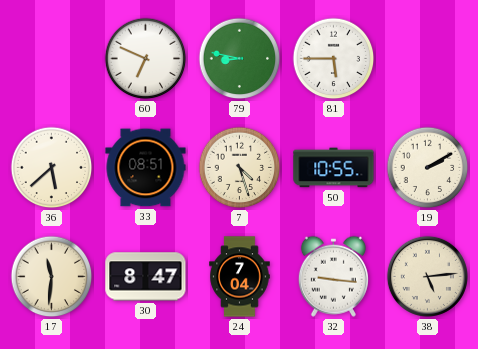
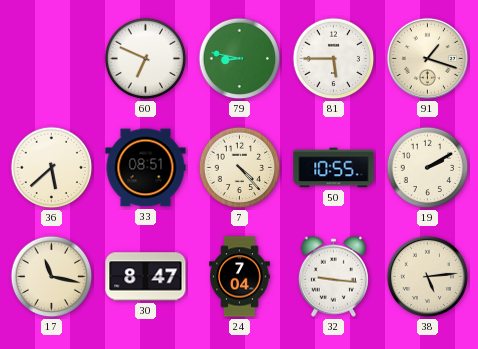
91: none -> 1:18
7: 4:27 -> 4:23
17: 11:31 -> 11:17
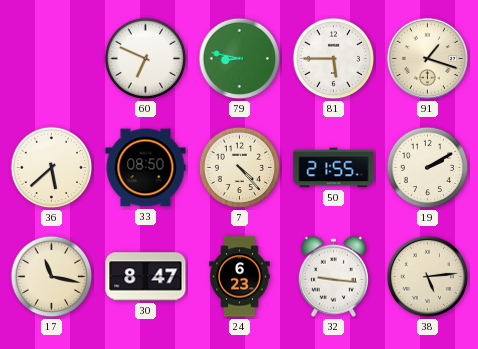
33: 08:51 -> 08:50
50: 10:55 -> 21:55
24: 7:04 -> 6:23
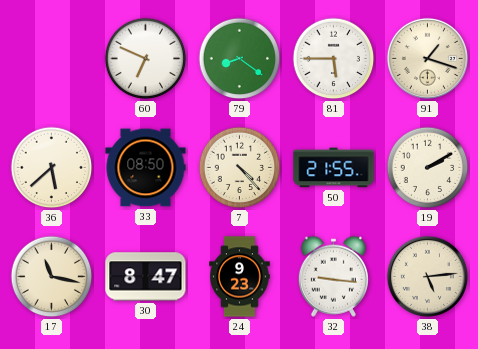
79: 8:47 -> 8:21
24: 6:23 -> 9:23
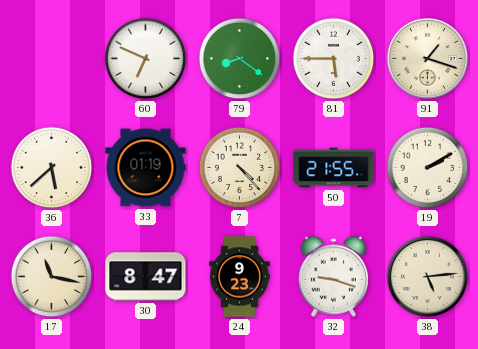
33: 08:50 -> 01:19
32: 9:16 -> 9:18
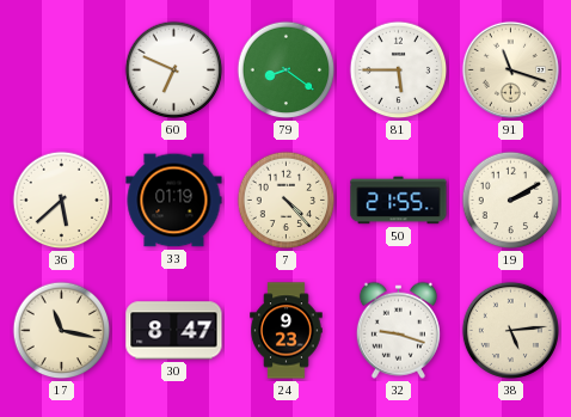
91: 1:18 -> 11:18
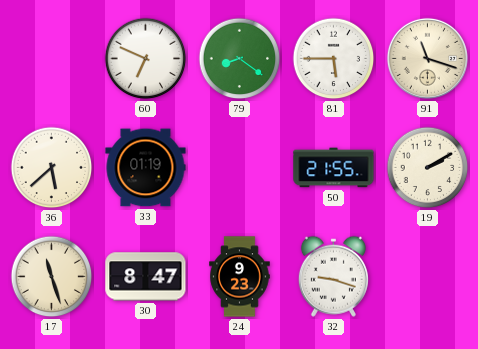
7: 4:23 -> none
17: 11:17 -> 11:27
38: 5:14 -> none
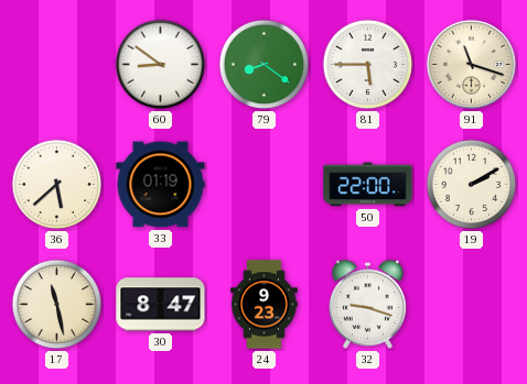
60: 6:49 -> 8:51
50: 21:55 -> 22:00
17: 11:27 -> 11:28
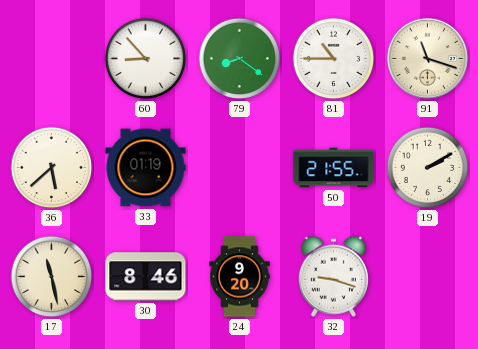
60: 8:51 -> 8:53
81: 5:45 -> 10:45
50: 22:00 -> 21:55
30: 8:47 -> 8:46
24: 9:23 -> 9:20
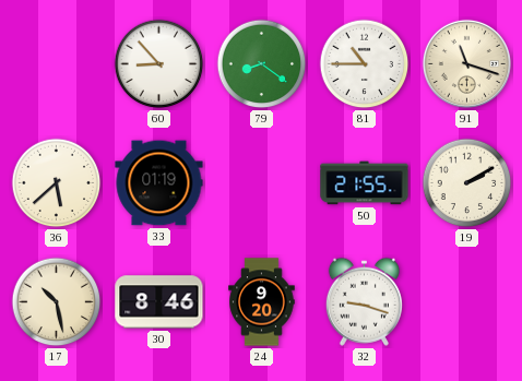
17: 11:28 -> 10:28
